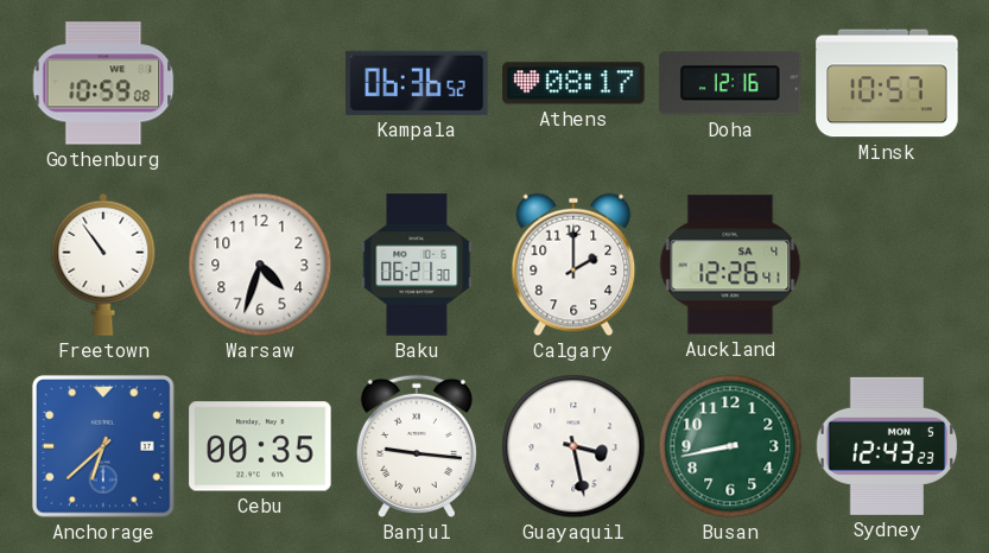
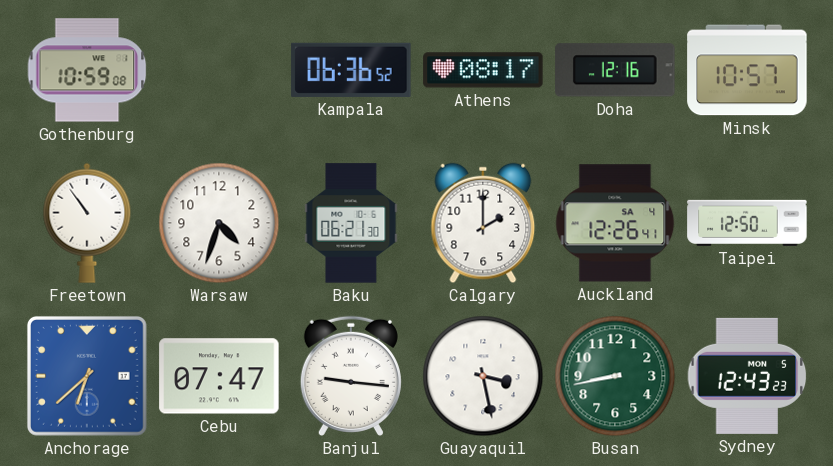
Taipei: none -> 12:50
Cebu: 00:35 -> 07:47
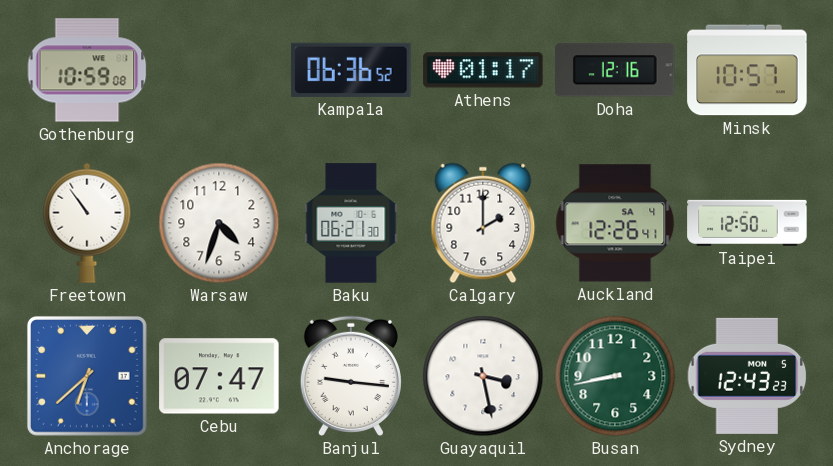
Athens: 08:17 -> 01:17
